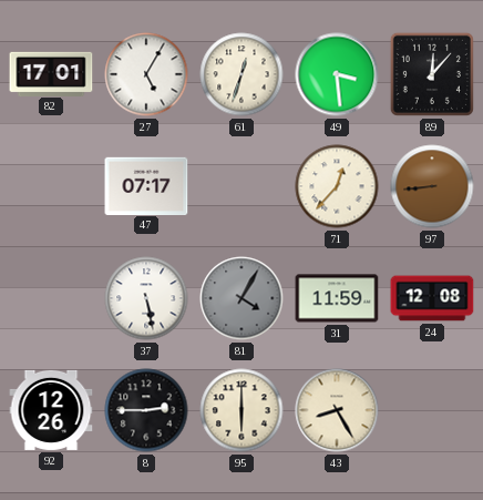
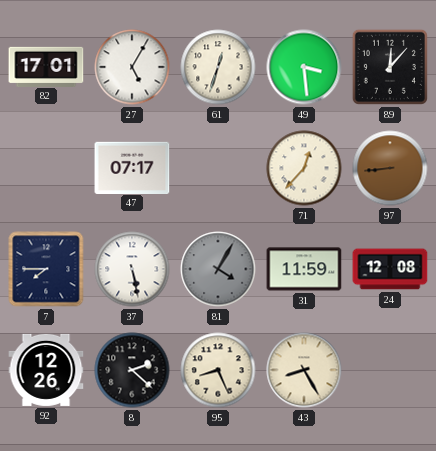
7: none -> 7:45
8: 2:45 -> 2:22
95: 6:00 -> 8:26
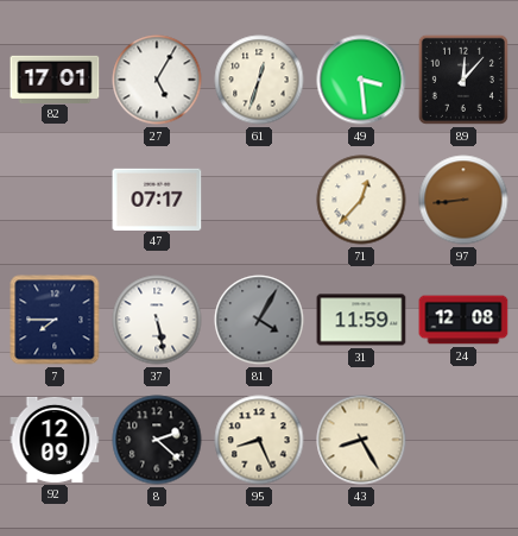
92: 12:26 -> 12:09
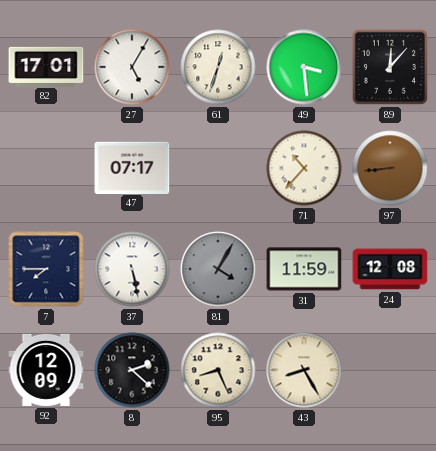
71: 12:37 -> 10:37
